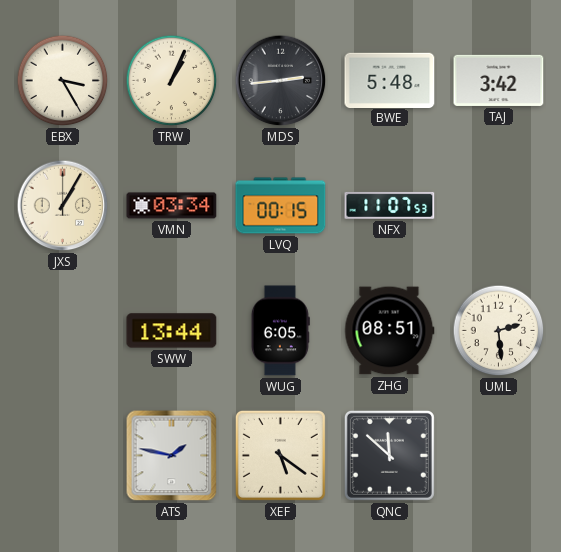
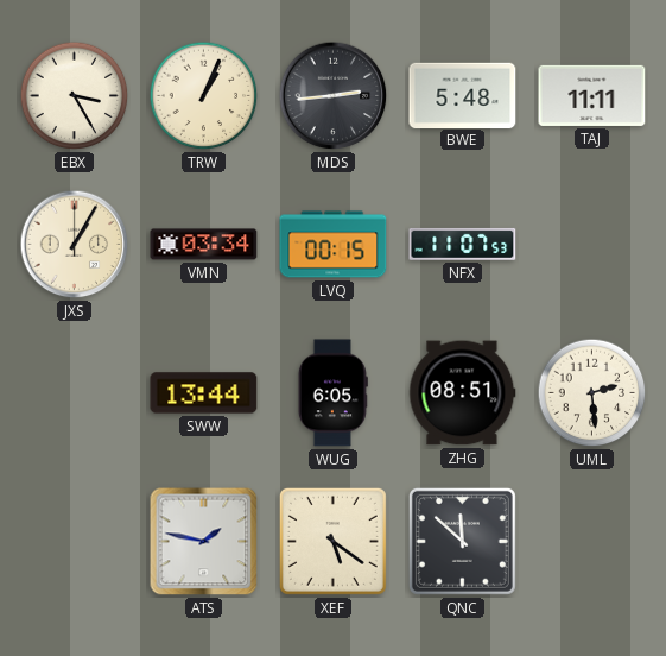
TAJ: 3:42 -> 11:11
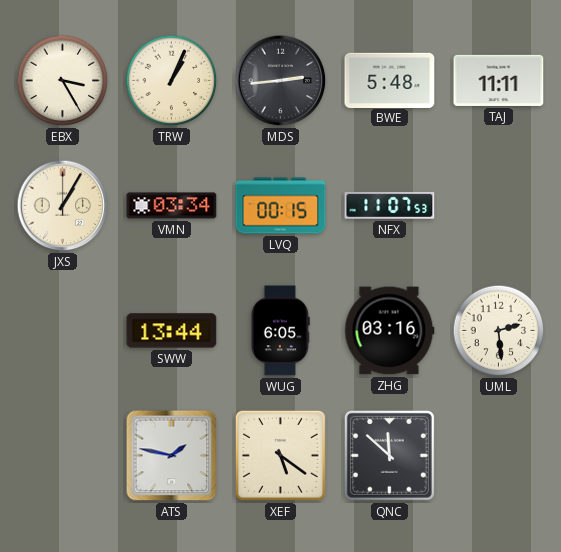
ZHG: 08:51 -> 03:16
